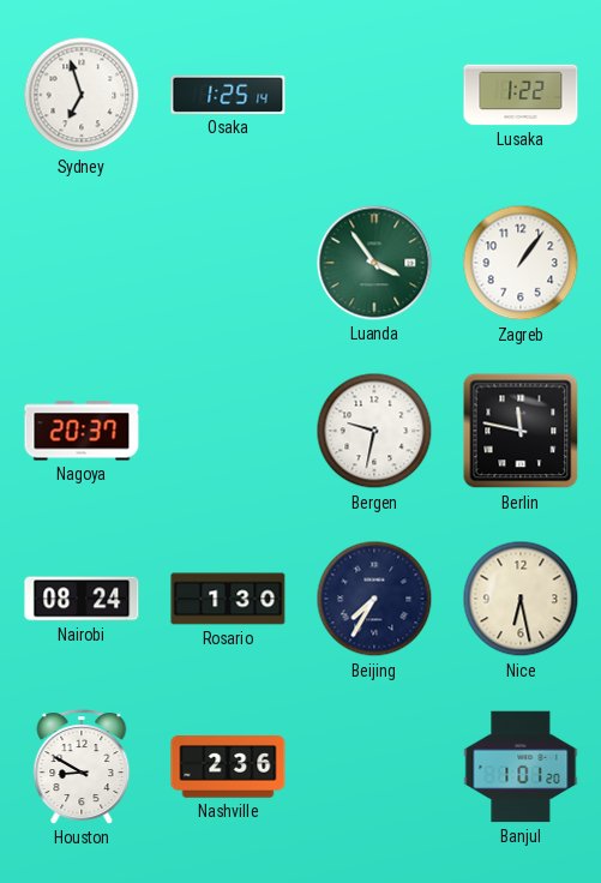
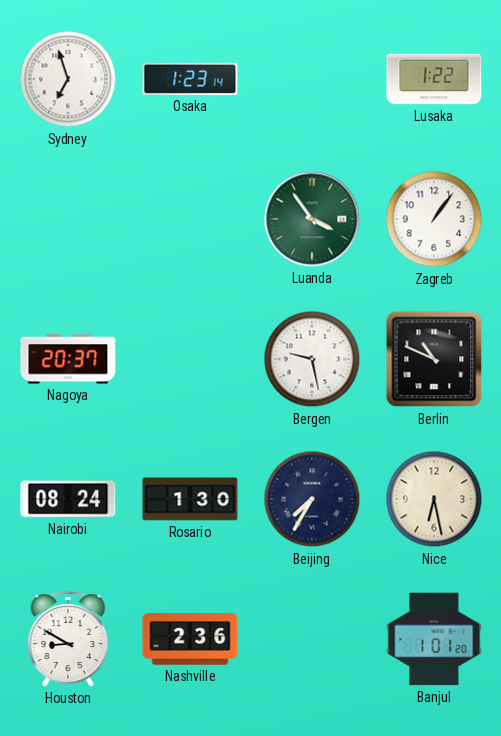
Osaka: 1:25 -> 1:23
Bergen: 9:32 -> 9:28
Berlin: 11:47 -> 10:49
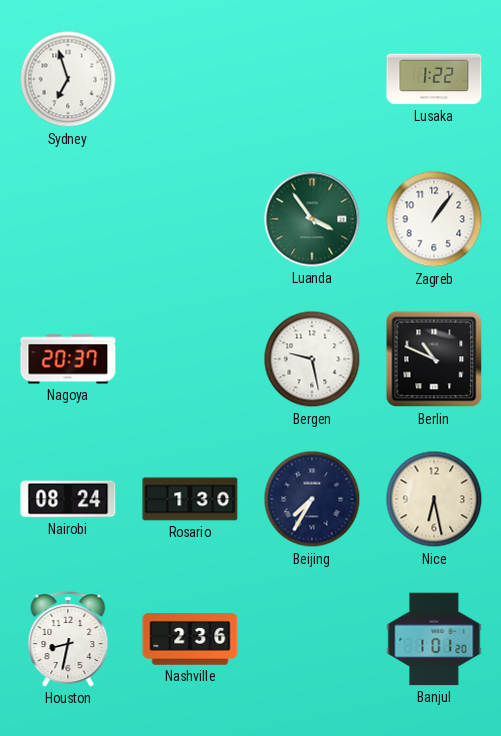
Osaka: 1:23 -> none
Houston: 8:50 -> 8:32
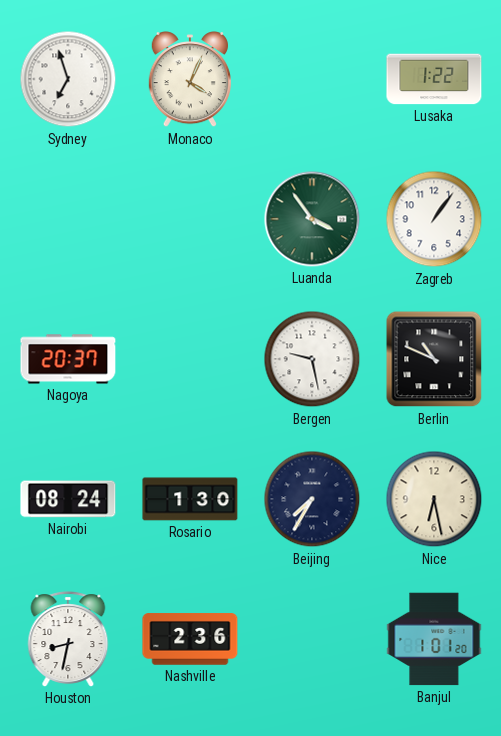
Monaco: none -> 4:04
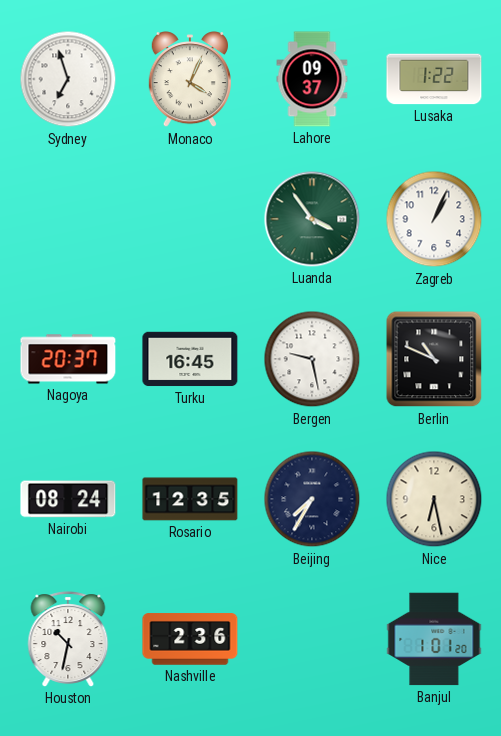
Lahore: none -> 09:37
Zagreb: 1:06 -> 1:04
Turku: none -> 16:45
Rosario: 1:30 -> 12:35
Houston: 8:32 -> 10:32
